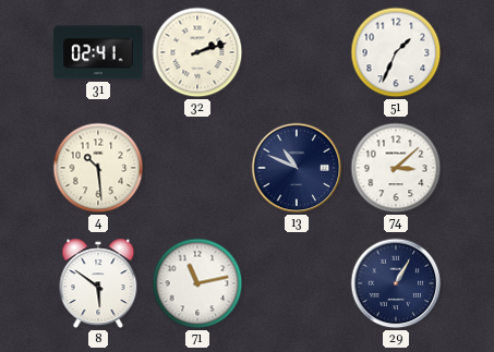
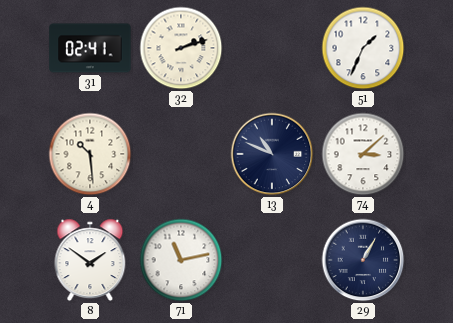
8: 5:51 -> 1:51
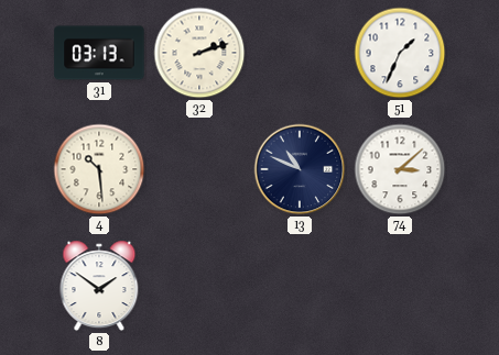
31: 02:41 -> 03:13
71: 11:13 -> none
29: 1:05 -> none
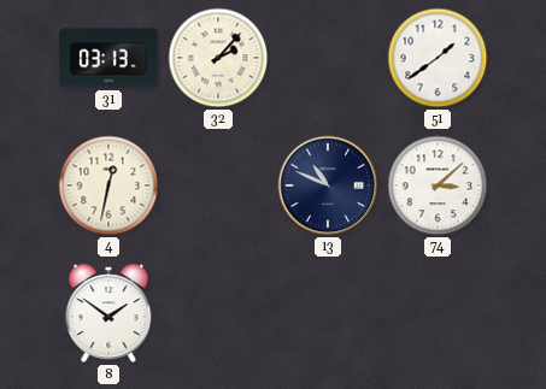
32: 2:12 -> 2:07
51: 1:34 -> 1:39
4: 10:29 -> 12:32
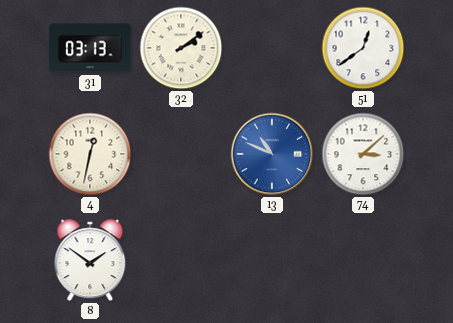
32: 2:07 -> 2:09
51: 1:39 -> 12:39
13 dial: navy -> blue
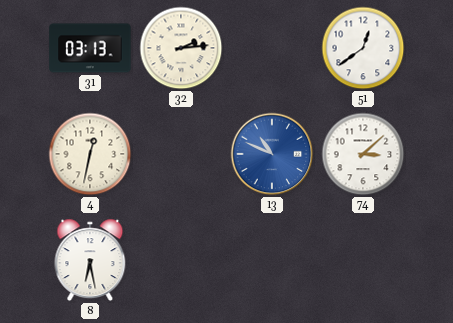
32: 2:09 -> 2:14
8: 1:51 -> 6:28
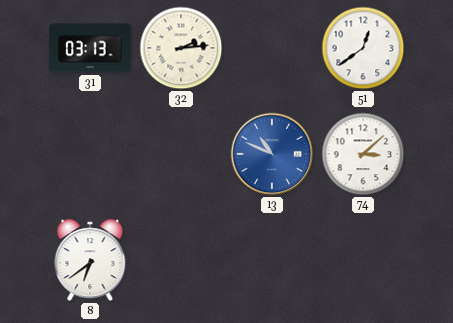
4: 12:32 -> none
8: 6:28 -> 6:39
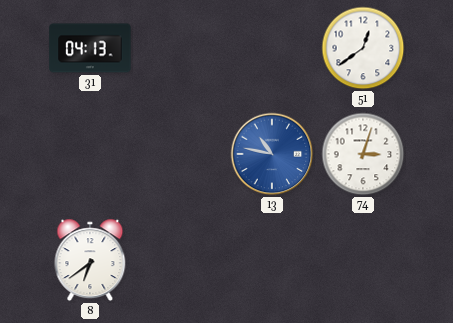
31: 03:13 -> 04:13
32: 2:14 -> none
13: 10:49 -> 10:47
74: 3:08 -> 3:03
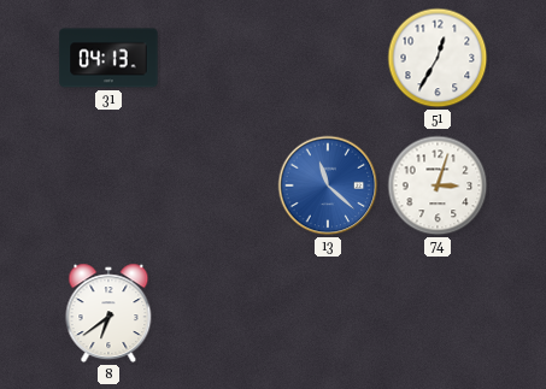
51: 12:39 -> 12:35
13: 10:47 -> 11:22
